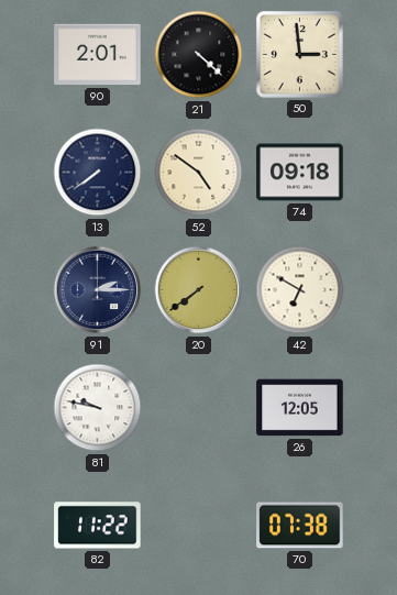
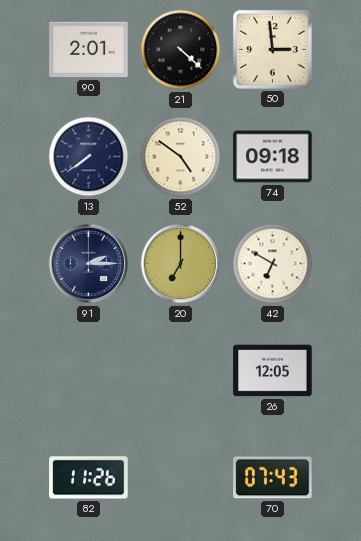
20: 7:39 -> 7:00
81: 9:47 -> none
82: 11:22 -> 11:26
70: 07:38 -> 07:43
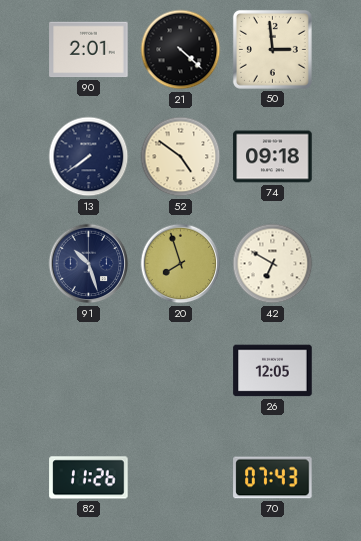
91: 2:15 -> 10:27
20: 7:00 -> 7:57
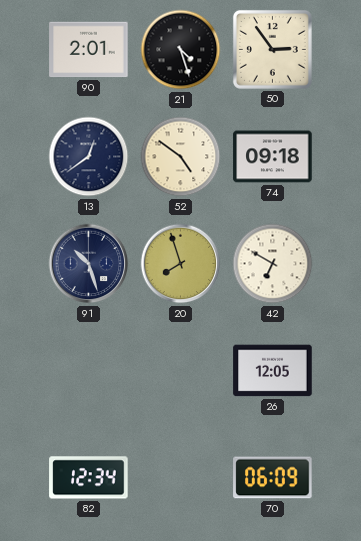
21: 4:22 -> 4:27
50: 2:59 -> 2:54
13: 7:39 -> 12:39
82: 11:26 -> 12:34
70: 07:43 -> 06:09
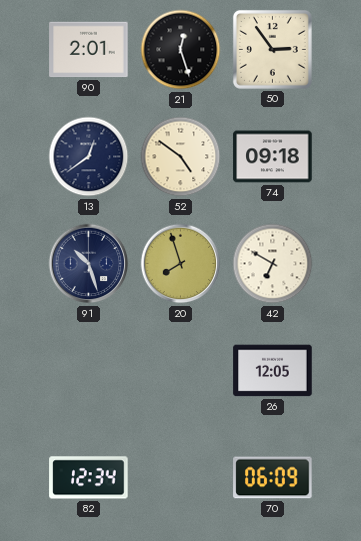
21: 4:27 -> 12:27
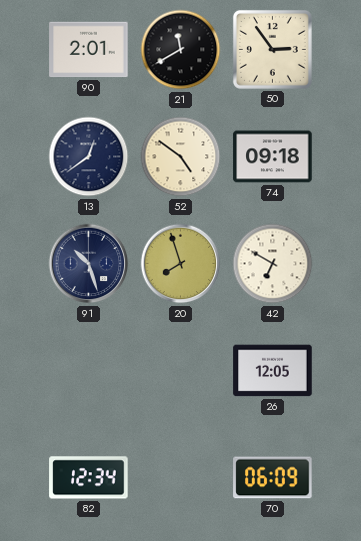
21: 12:27 -> 11:40
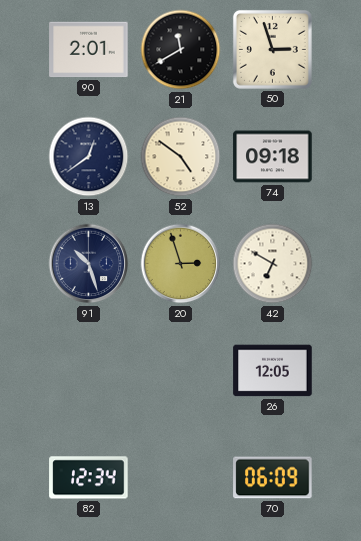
50: 2:54 -> 2:57
20: 7:57 -> 2:57
